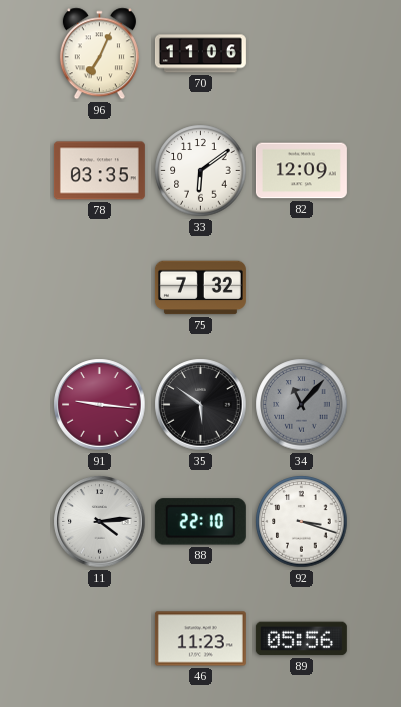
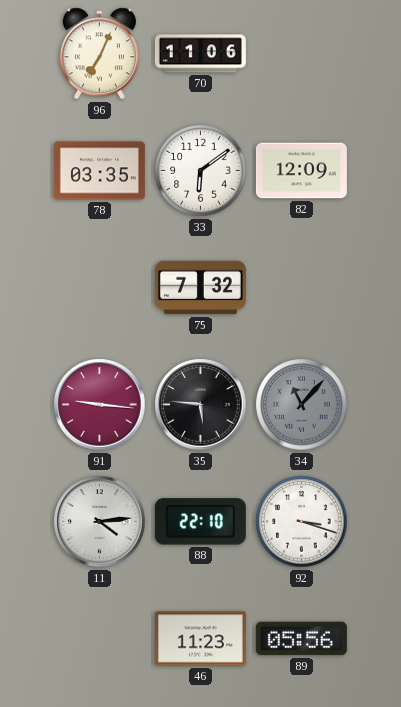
35: 5:51 -> 5:46
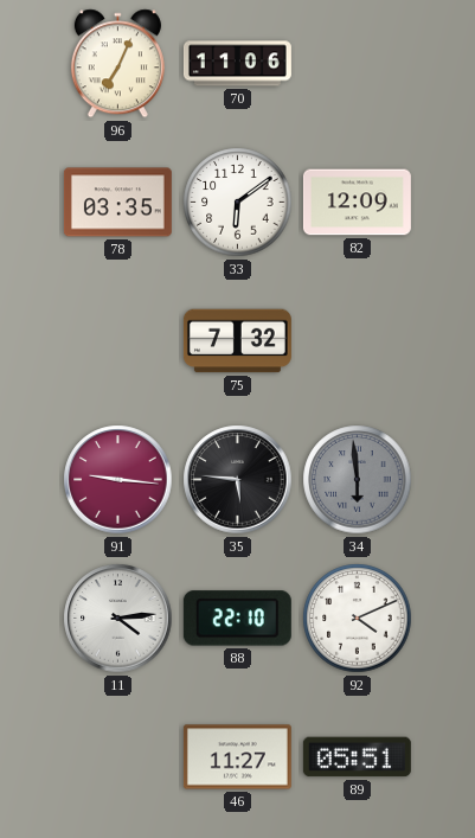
34: 11:07 -> 5:59
92: 3:18 -> 4:11
46: 11:23 -> 11:27
89: 05:56 -> 05:51
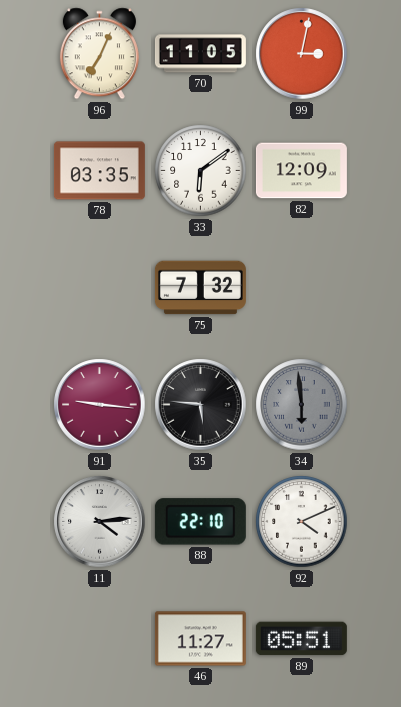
70: 11:06 -> 11:05
99: none -> 3:02
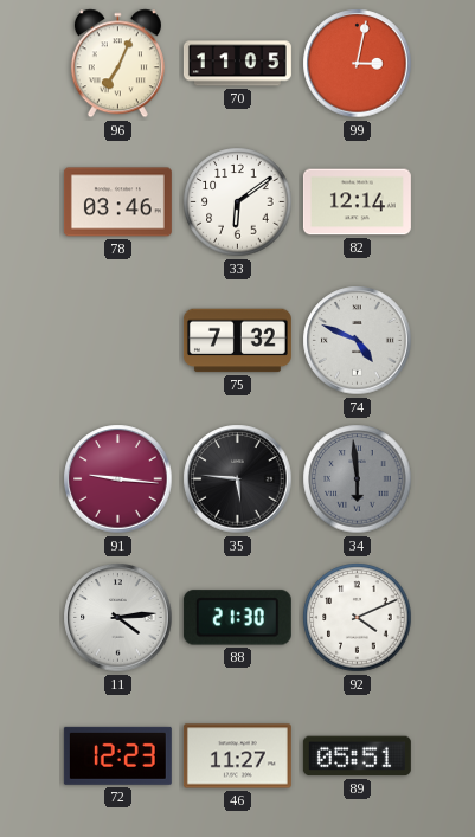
78: 03:35 -> 03:46
82: 12:09 -> 12:14
74: none -> 4:49
88: 22:10 -> 21:30
72: none -> 12:23
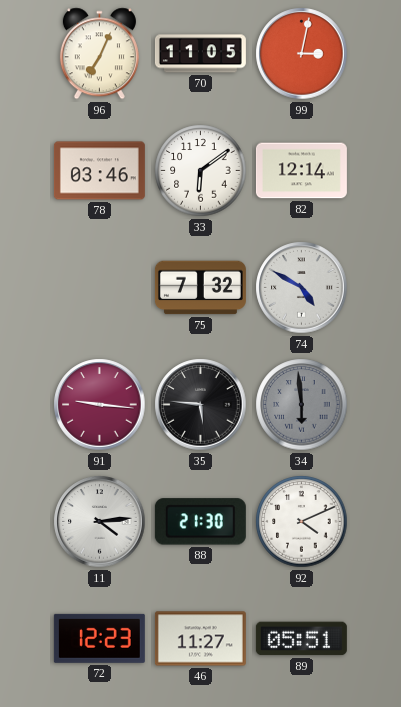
74: 4:49 -> 4:50
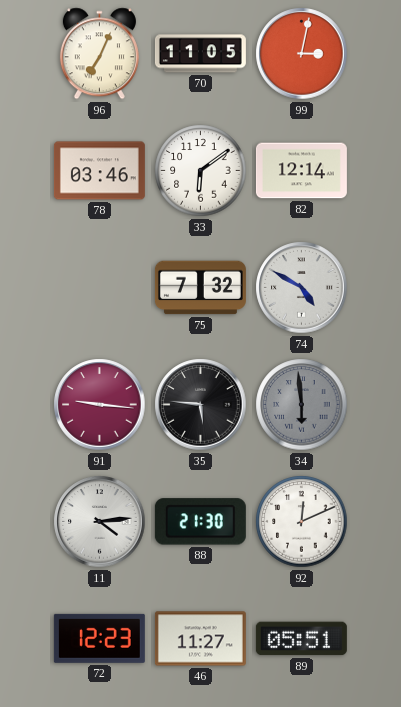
92: 4:11 -> 12:11
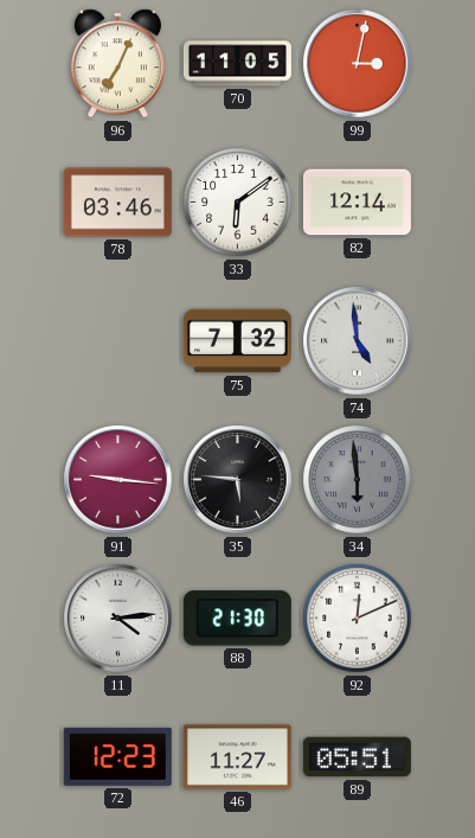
74: 4:50 -> 4:59
